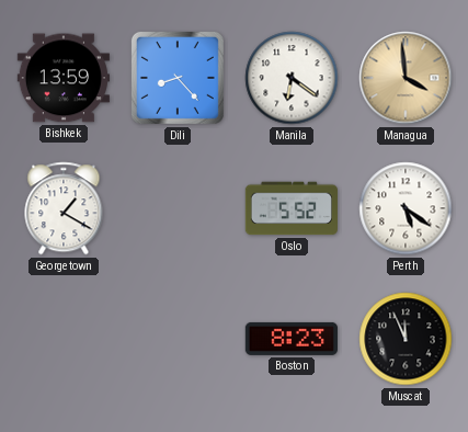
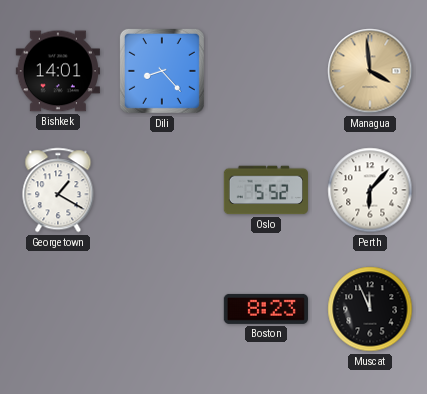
Bishkek: 13:59 -> 14:01
Manila: 6:21 -> none
Perth: 5:21 -> 6:07
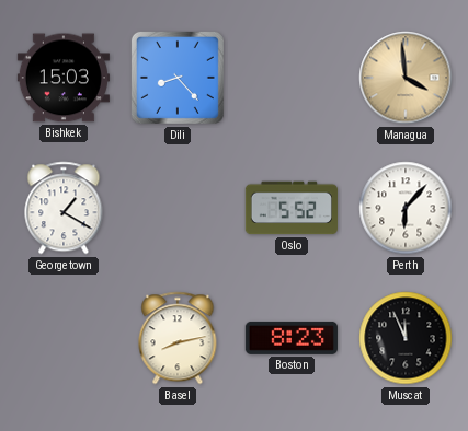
Bishkek: 14:01 -> 15:03
Basel: none -> 8:13
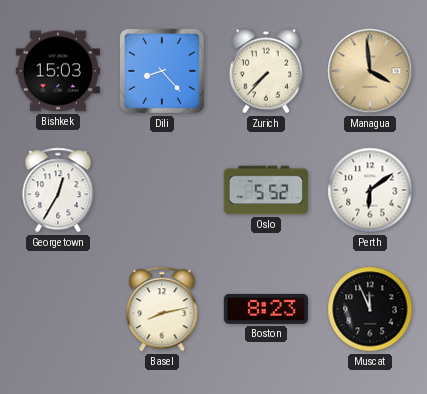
Zurich: none -> 7:37
Georgetown: 1:20 -> 12:35
Perth: 6:07 -> 6:09
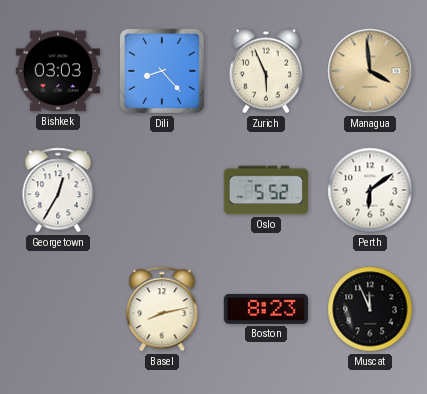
Bishkek: 15:03 -> 03:03
Zurich: 7:37 -> 5:56
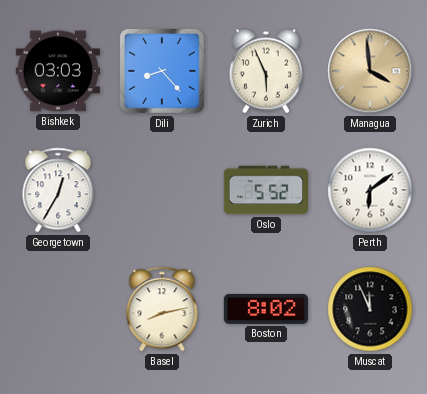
Boston: 8:23 -> 8:02
